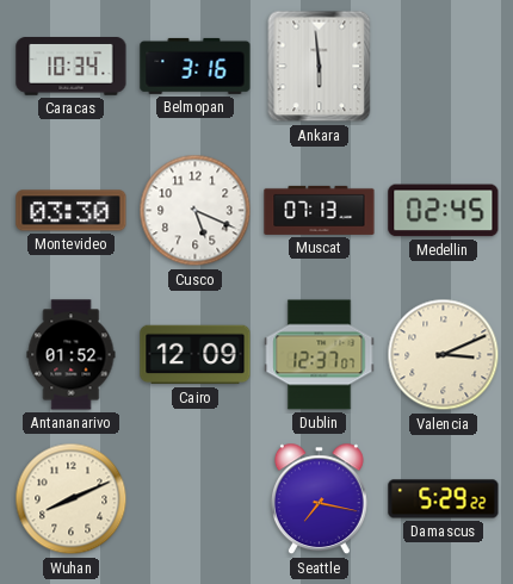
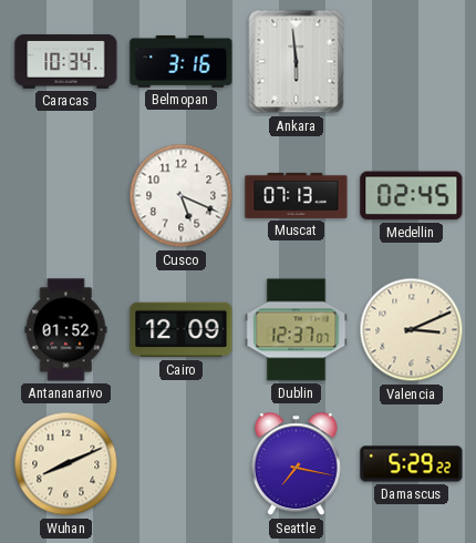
Montevideo: 03:30 -> none
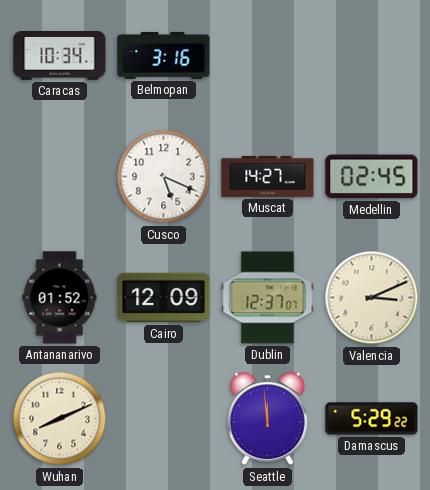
Ankara: 5:59 -> none
Muscat: 07:13 -> 14:27
Seattle: 7:17 -> 11:59
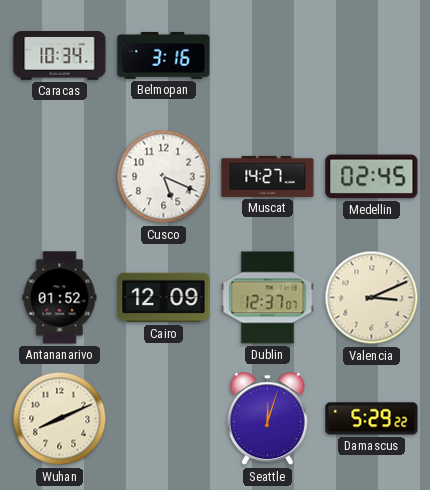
Seattle: 11:59 -> 12:03
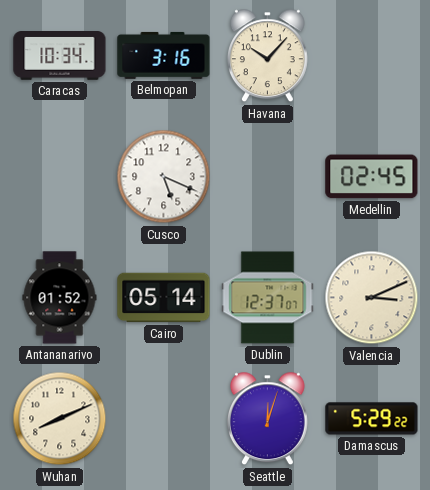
Havana: none -> 10:07
Muscat: 14:27 -> none
Cairo: 12:09 -> 05:14
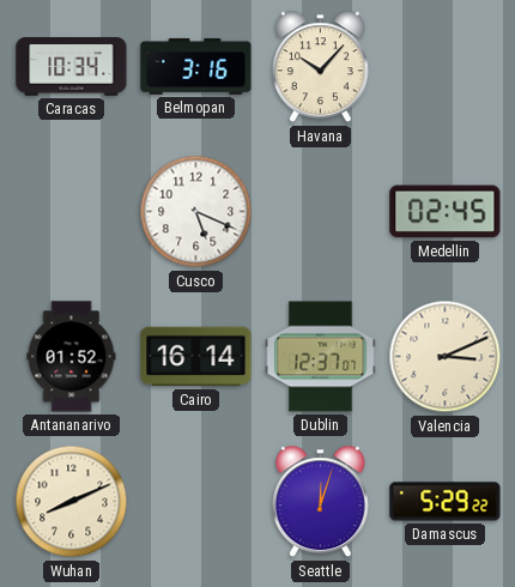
Cairo: 05:14 -> 16:14
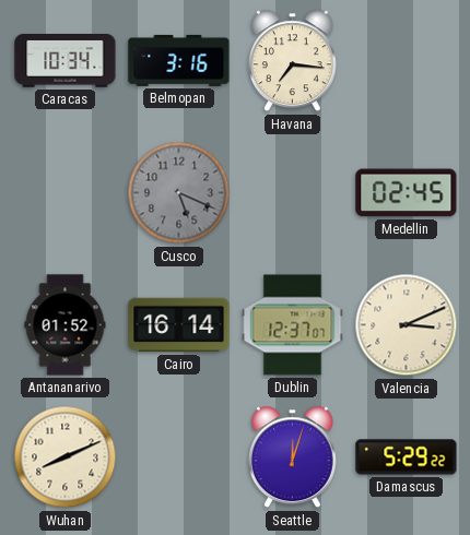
Havana: 10:07 -> 7:16
Cusco dial: white -> grey
